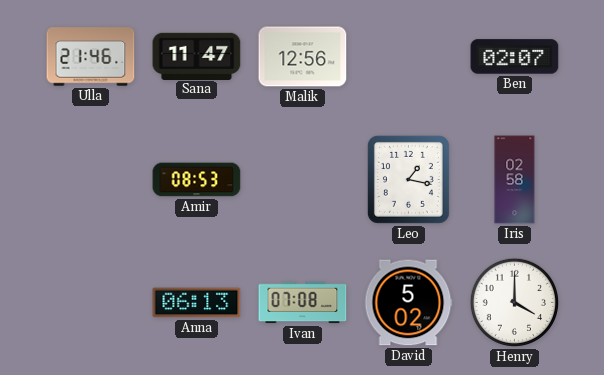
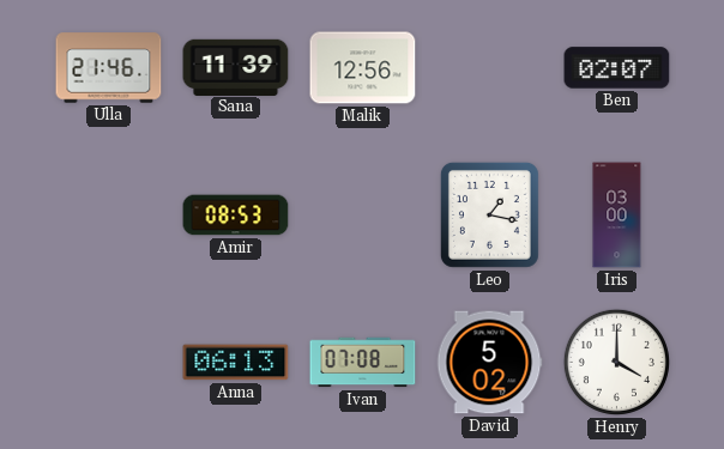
Sana: 11:47 -> 11:39
Iris: 02:58 -> 03:00
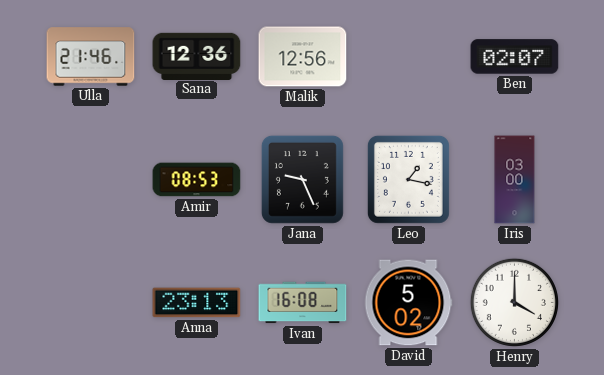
Sana: 11:39 -> 12:36
Jana: none -> 9:26
Anna: 06:13 -> 23:13
Ivan: 07:08 -> 16:08
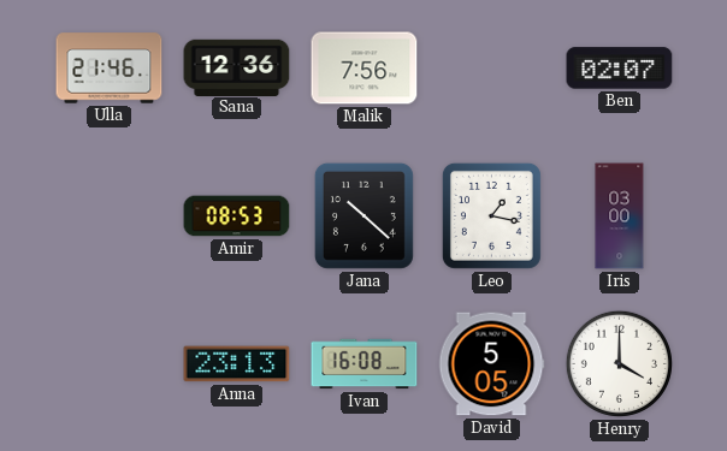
Malik: 12:56 -> 7:56
Jana: 9:26 -> 10:22
David: 5:02 -> 5:05
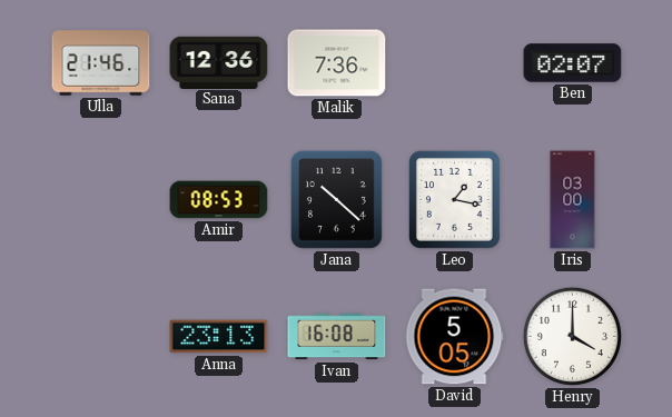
Malik: 7:56 -> 7:36
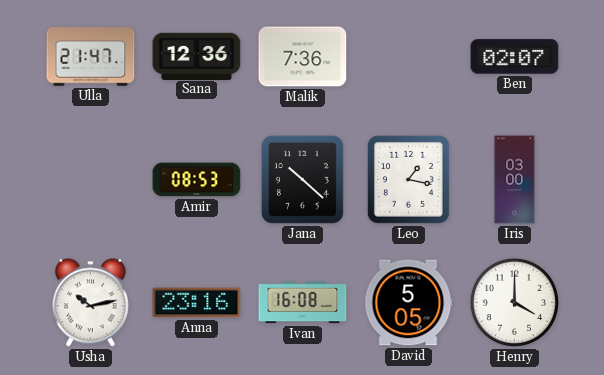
Ulla: 21:46 -> 21:47
Usha: none -> 10:13
Anna: 23:13 -> 23:16
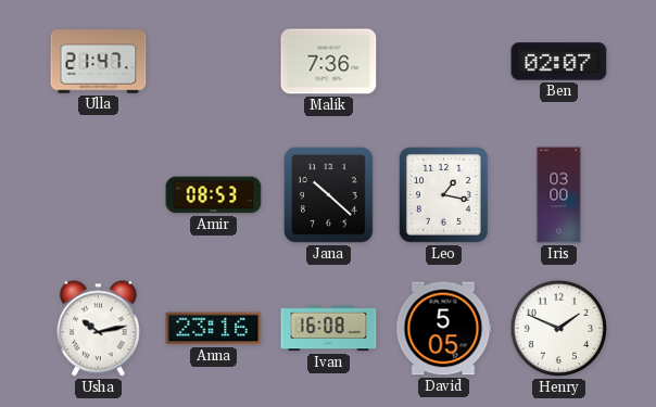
Sana: 12:36 -> none
Henry: 4:00 -> 1:49
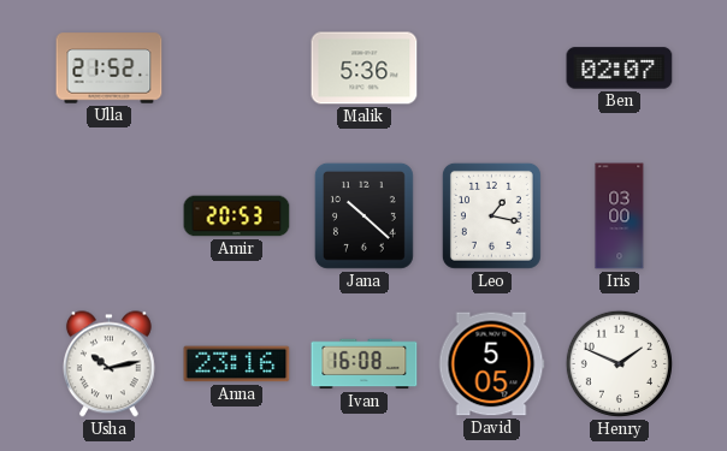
Ulla: 21:47 -> 21:52
Malik: 7:36 -> 5:36
Amir: 08:53 -> 20:53
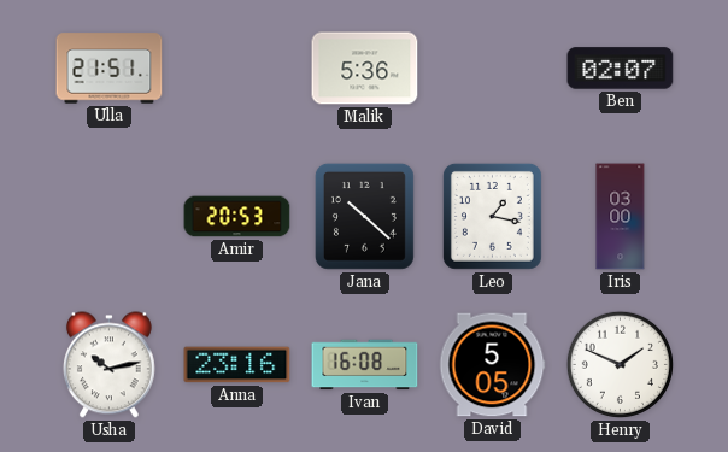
Ulla: 21:52 -> 21:51
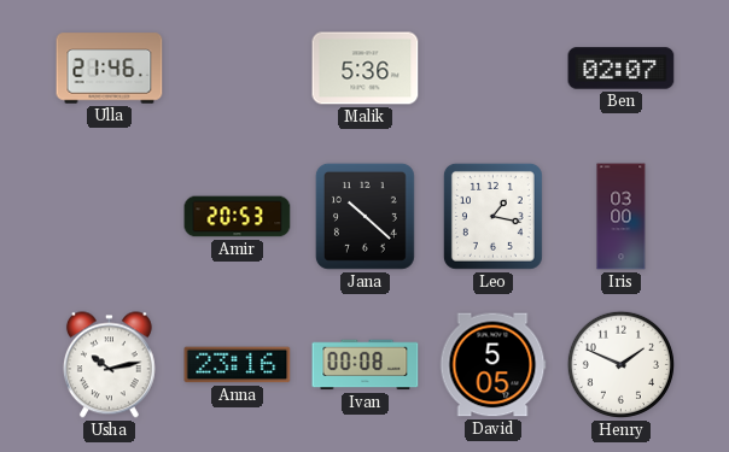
Ulla: 21:51 -> 21:46
Ivan: 16:08 -> 00:08
